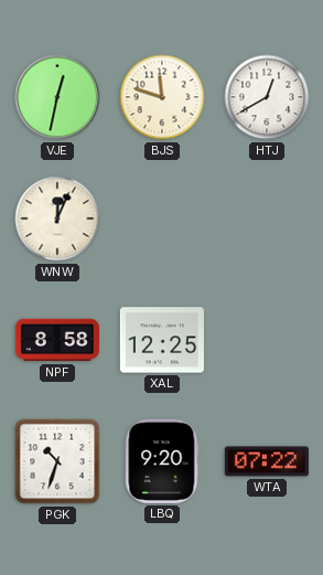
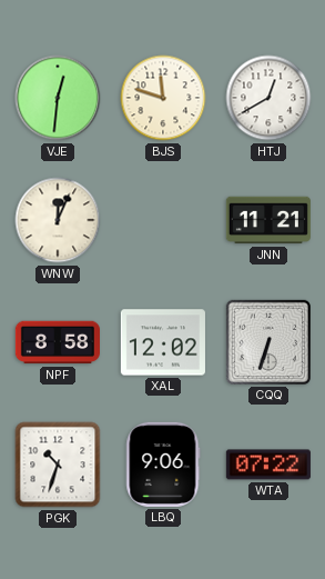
VJE: 12:32 -> 12:31
JNN: none -> 11:21
XAL: 12:25 -> 12:02
CQQ: none -> 6:33
LBQ: 9:20 -> 9:06
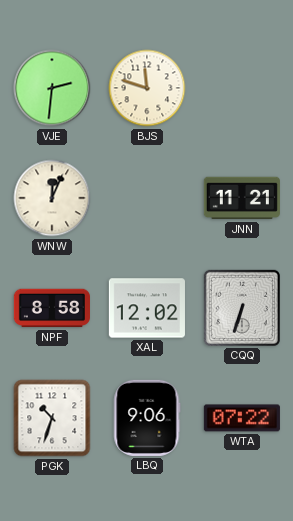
VJE: 12:31 -> 2:31
HTJ: 12:40 -> none
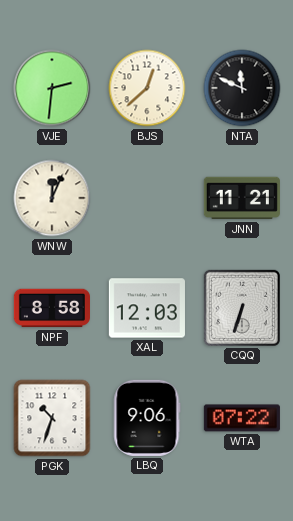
BJS: 11:48 -> 12:38
NTA: none -> 11:49
XAL: 12:02 -> 12:03
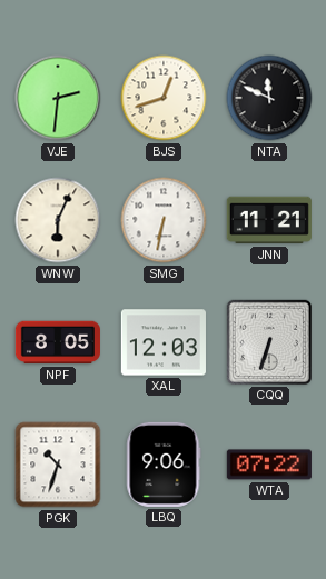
BJS: 12:38 -> 12:42
WNW: 12:04 -> 6:04
SMG: none -> 6:32
NPF: 8:58 -> 8:05
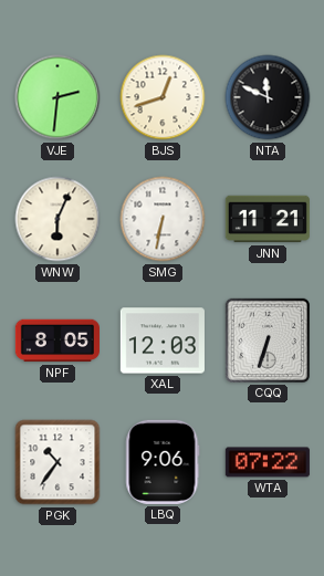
PGK: 10:33 -> 10:36
